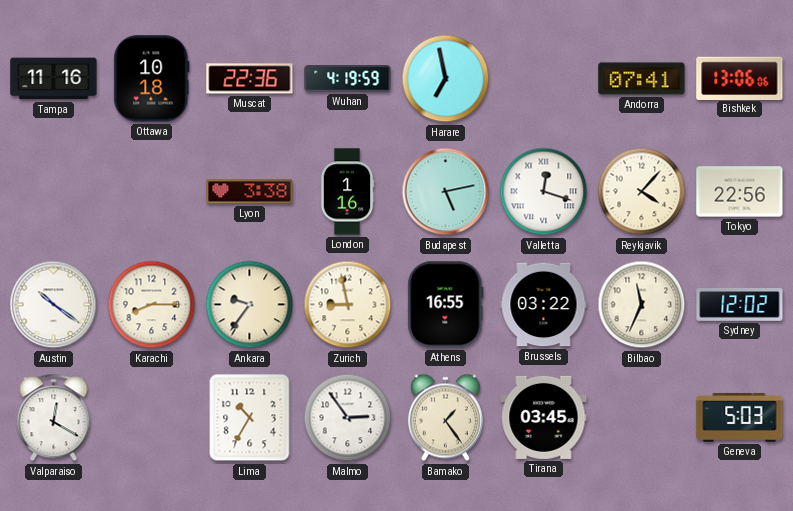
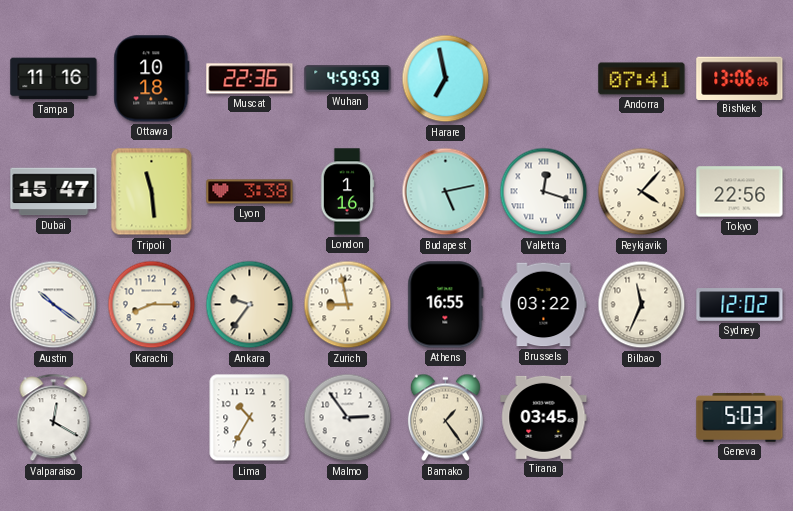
Wuhan: 4:19 -> 4:59
Dubai: none -> 15:47
Tripoli: none -> 11:29
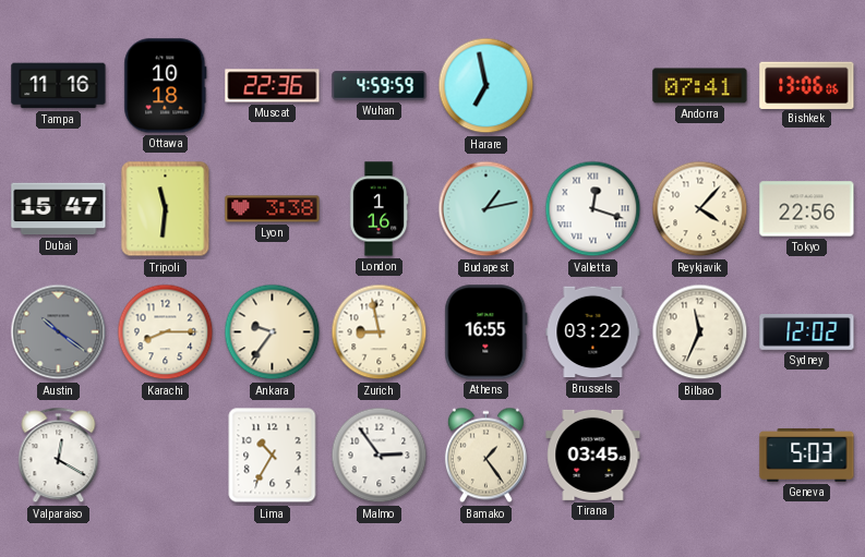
Tripoli: 11:29 -> 11:31
Budapest: 5:13 -> 1:13
Austin dial: white -> grey
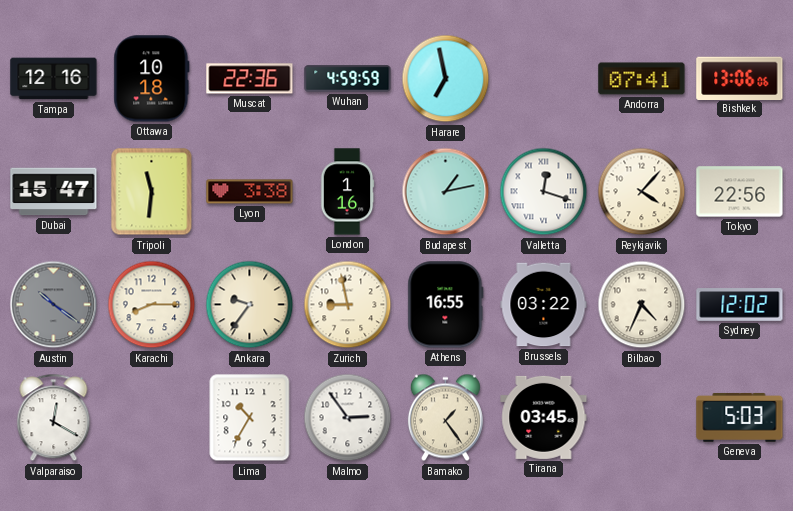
Tampa: 11:16 -> 12:16
Bilbao: 11:34 -> 4:34
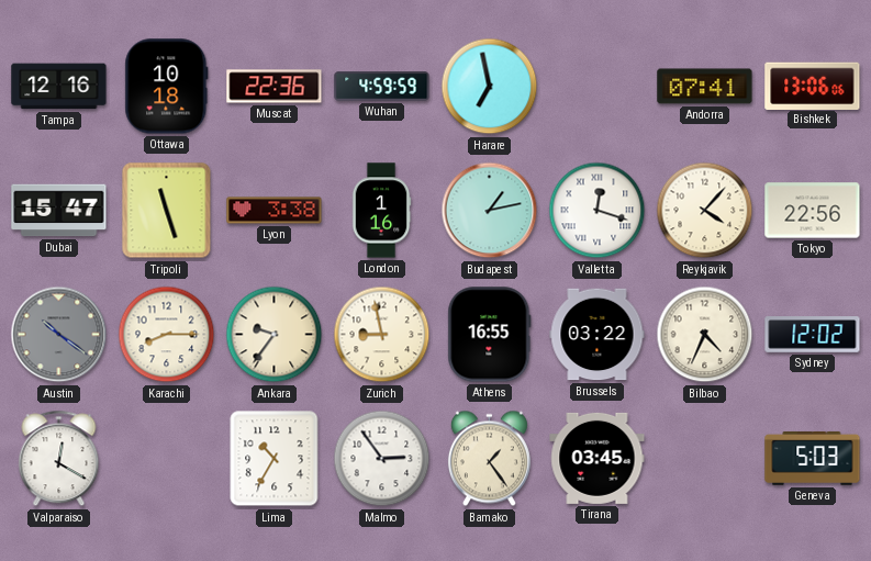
Tripoli: 11:31 -> 11:27
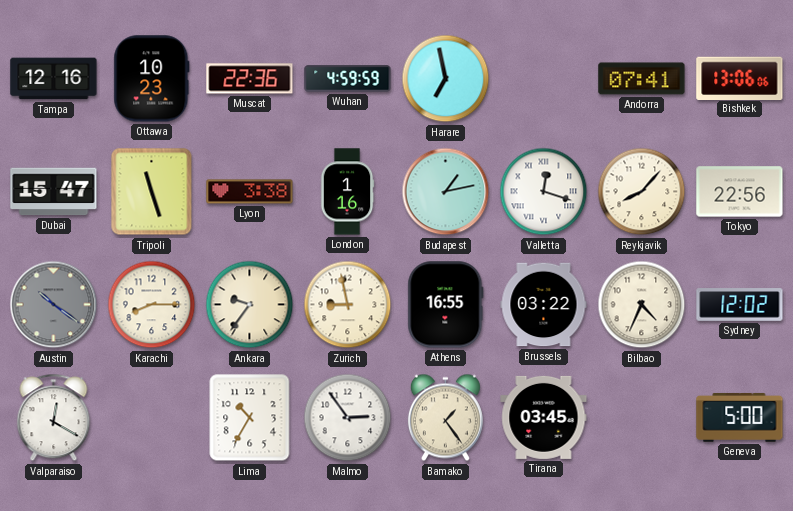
Ottawa: 10:18 -> 10:23
Reykjavik: 4:07 -> 8:07
Geneva: 5:03 -> 5:00
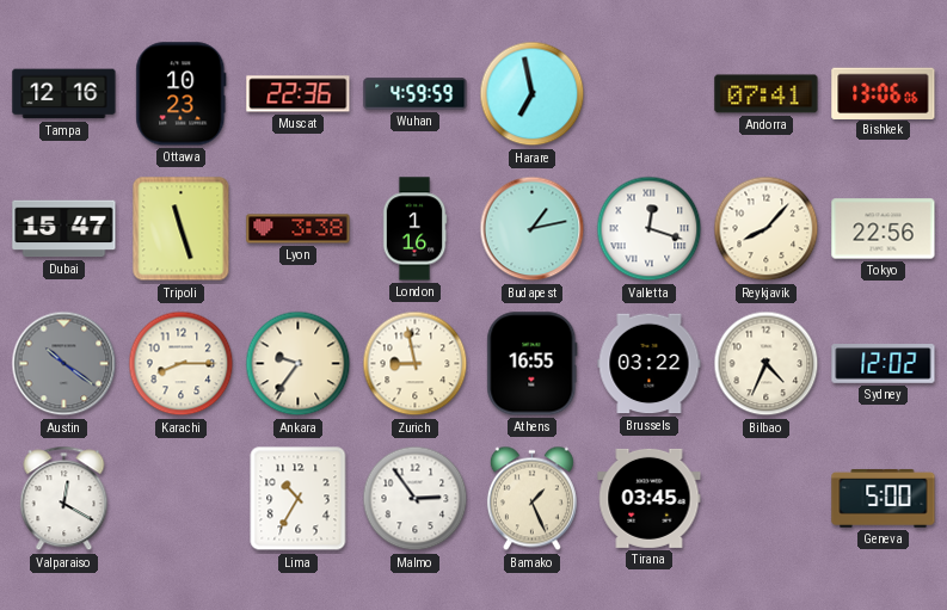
Bamako: 1:24 -> 1:26
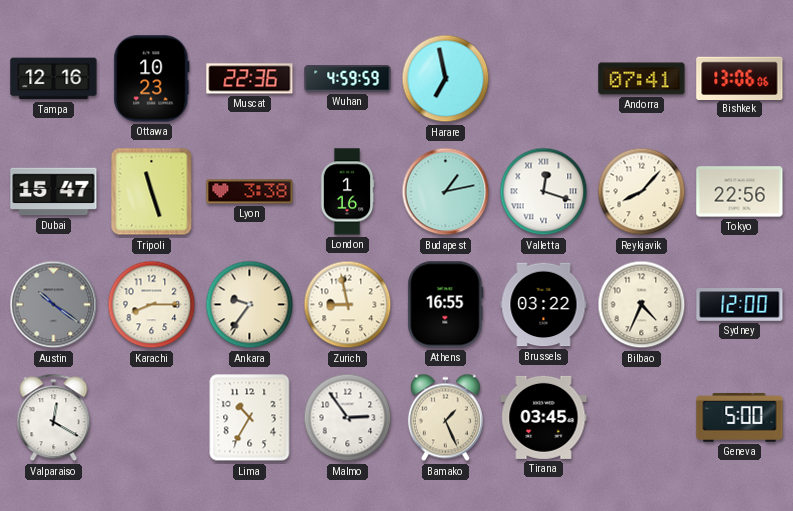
Sydney: 12:02 -> 12:00
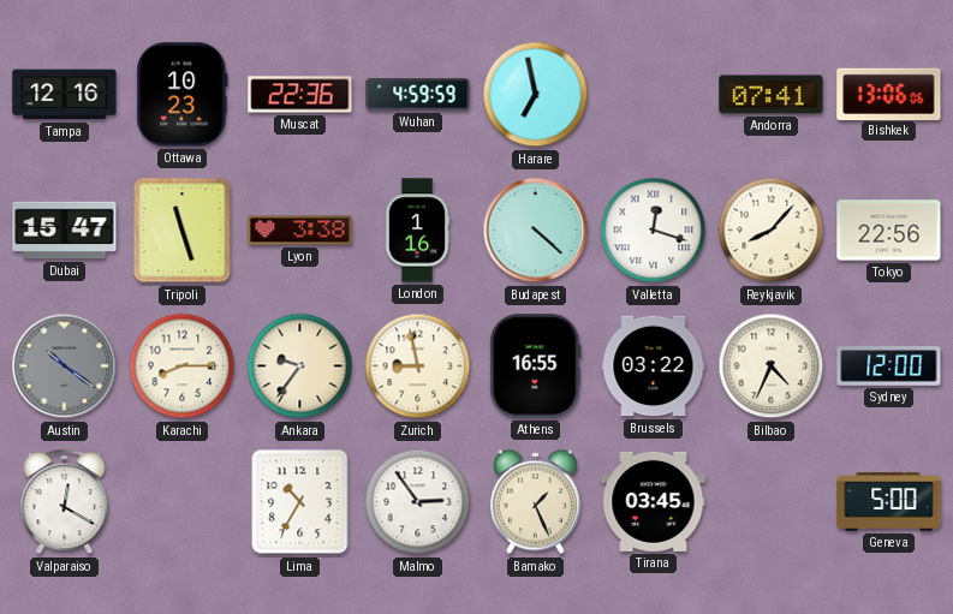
Budapest: 1:13 -> 4:22
